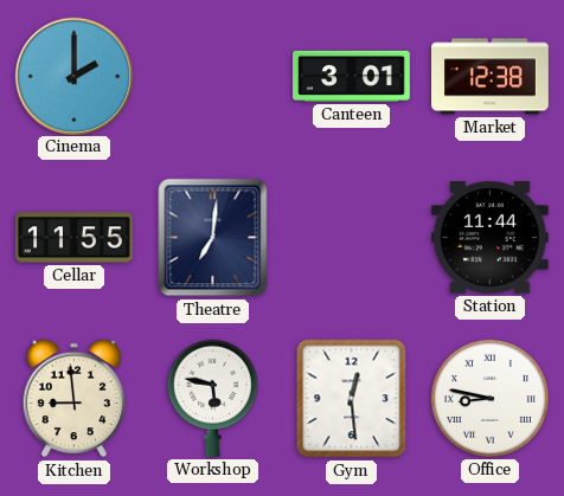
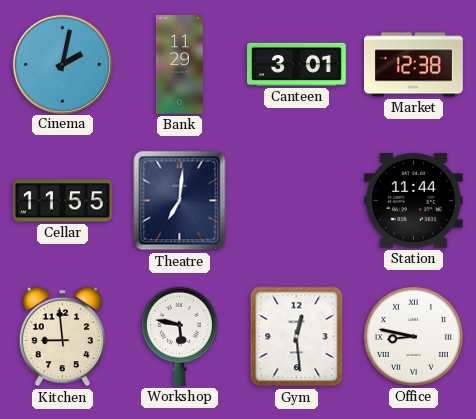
Cinema: 2:00 -> 2:02
Bank: none -> 11:29
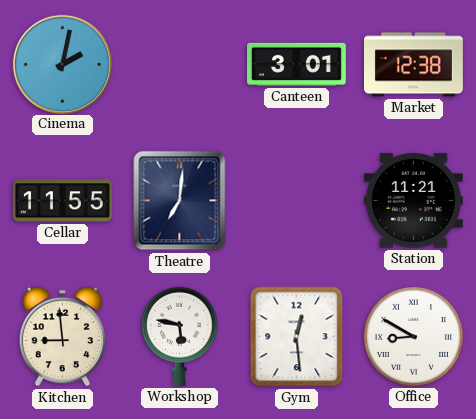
Bank: 11:29 -> none
Station: 11:44 -> 11:21
Office: 8:47 -> 8:50
